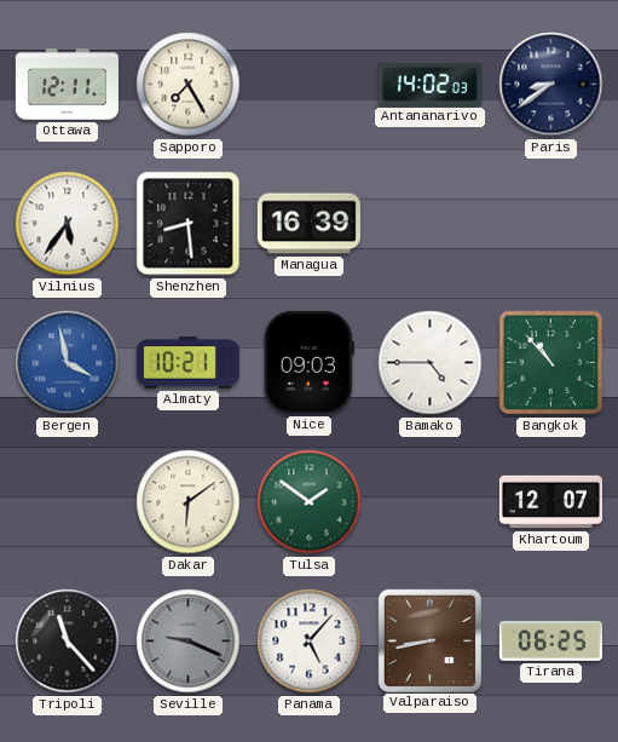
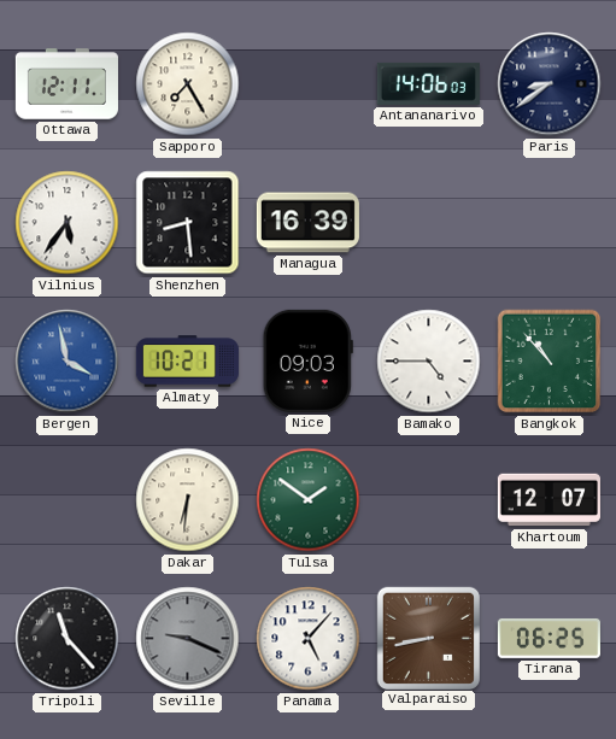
Antananarivo: 14:02 -> 14:06
Dakar: 6:09 -> 6:31
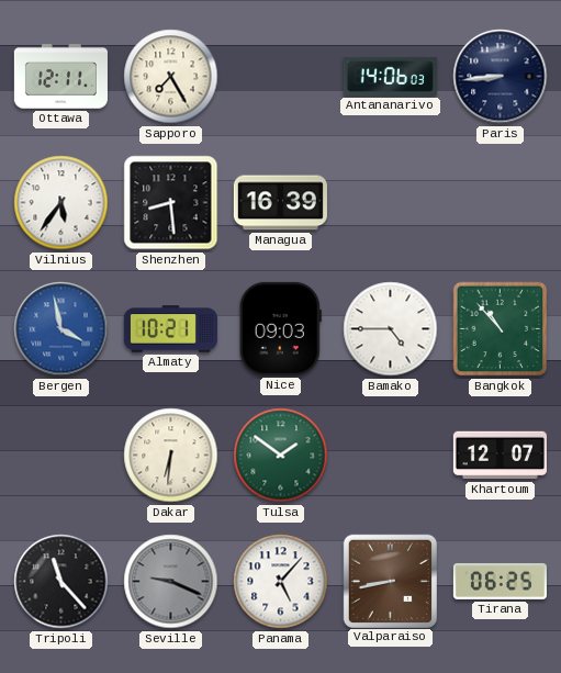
Paris: 8:39 -> 8:44
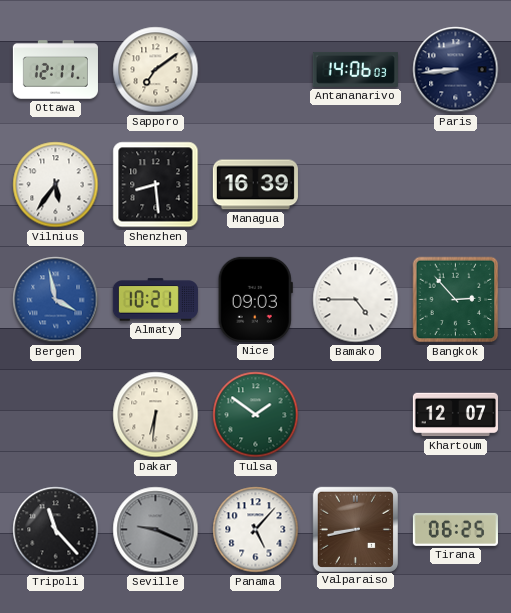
Sapporo: 7:25 -> 7:09
Bangkok: 10:53 -> 2:53
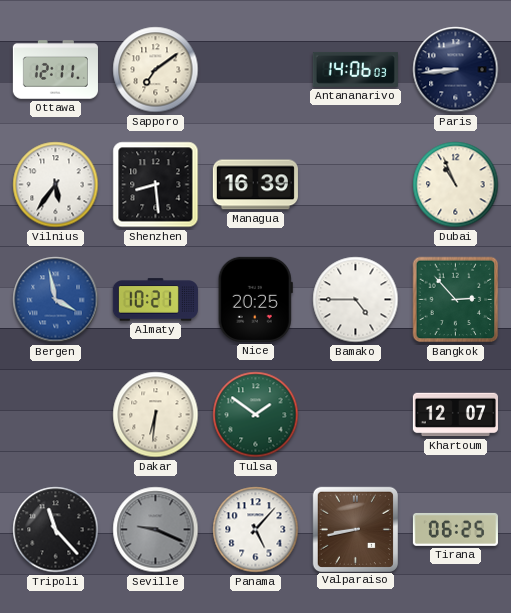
Dubai: none -> 10:56
Nice: 09:03 -> 20:25
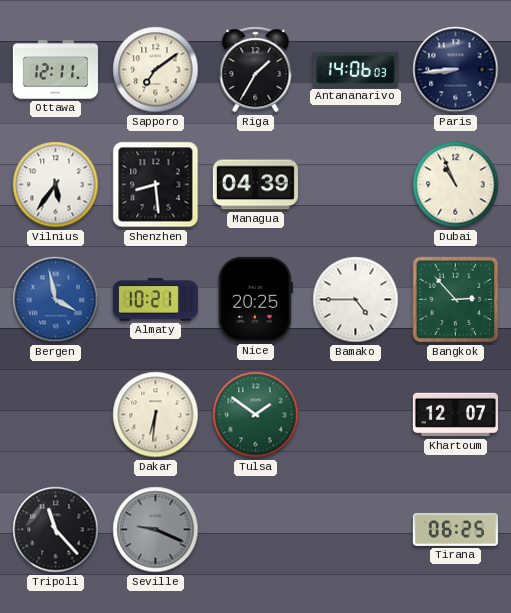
Riga: none -> 1:35
Managua: 16:39 -> 04:39
Panama: 5:07 -> none
Valparaiso: 8:43 -> none
